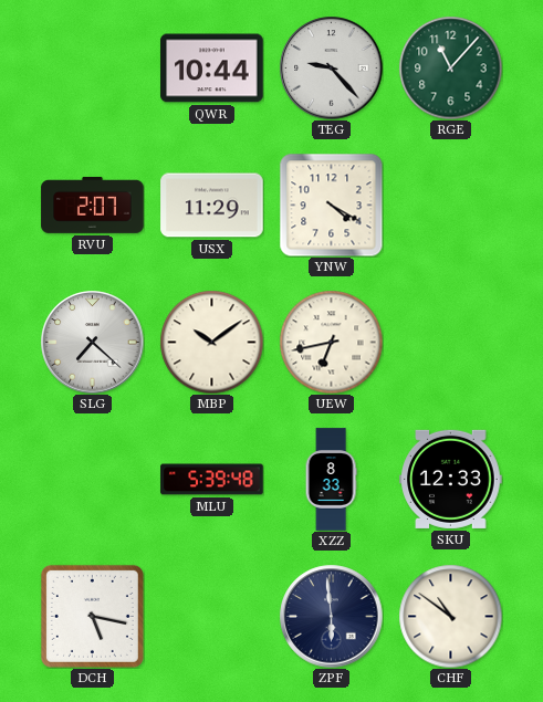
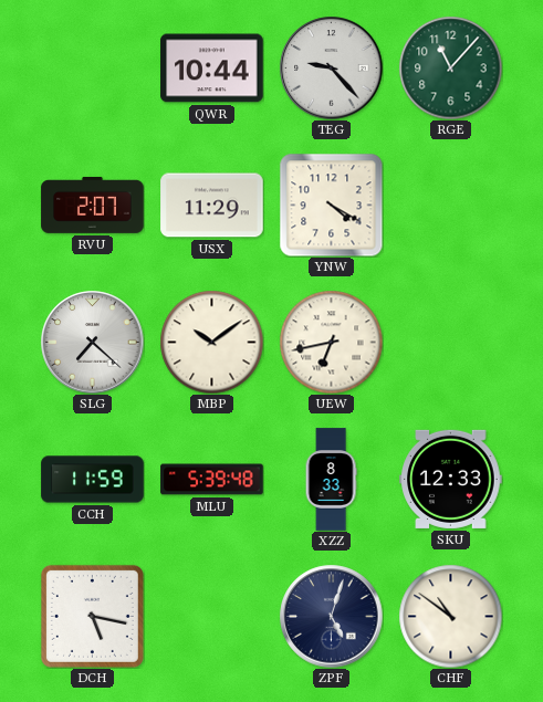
CCH: none -> 11:59
ZPF: 5:59 -> 5:03
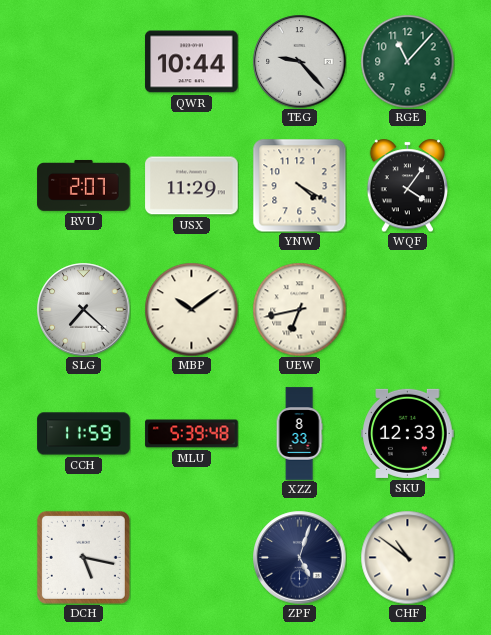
WQF: none -> 4:06
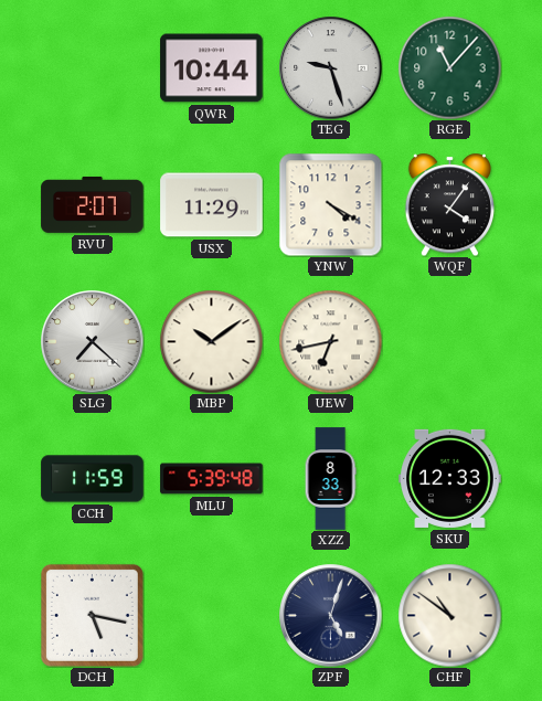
TEG: 9:23 -> 9:27
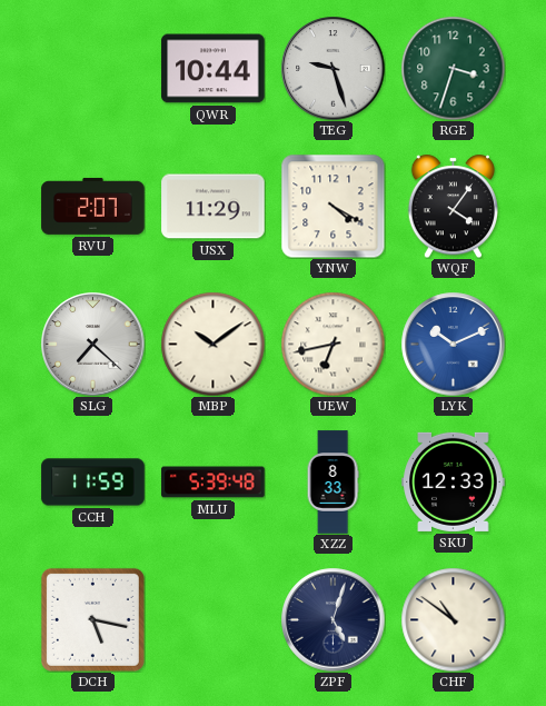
RGE: 11:07 -> 3:33
LYK: none -> 10:11
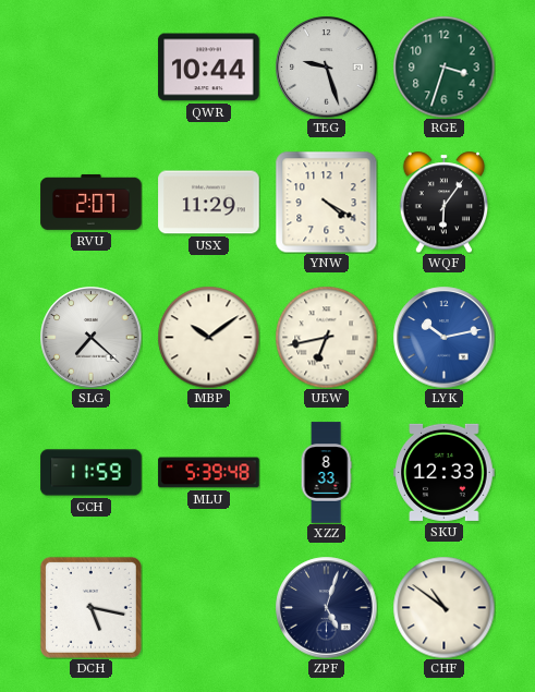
WQF: 4:06 -> 6:06
LYK: 10:11 -> 10:13
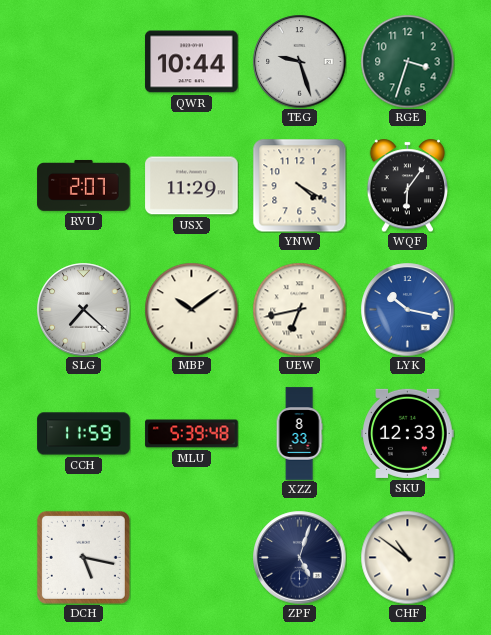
LYK: 10:13 -> 10:17
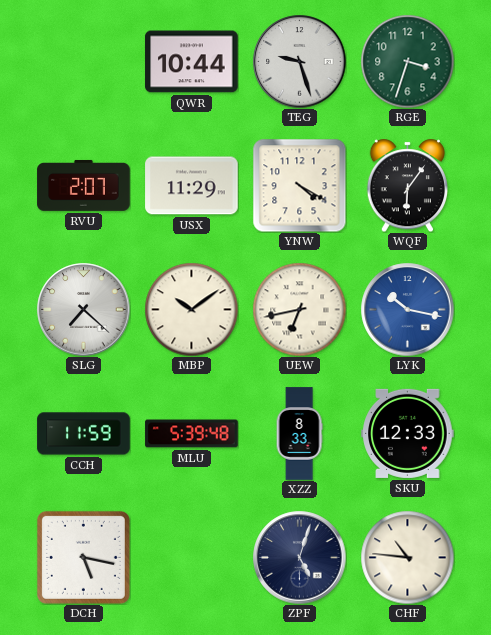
CHF: 10:51 -> 10:46
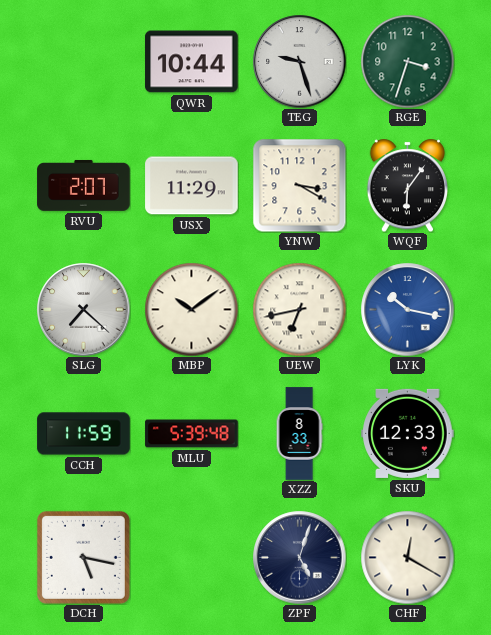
YNW: 4:20 -> 3:20
CHF: 10:46 -> 12:20
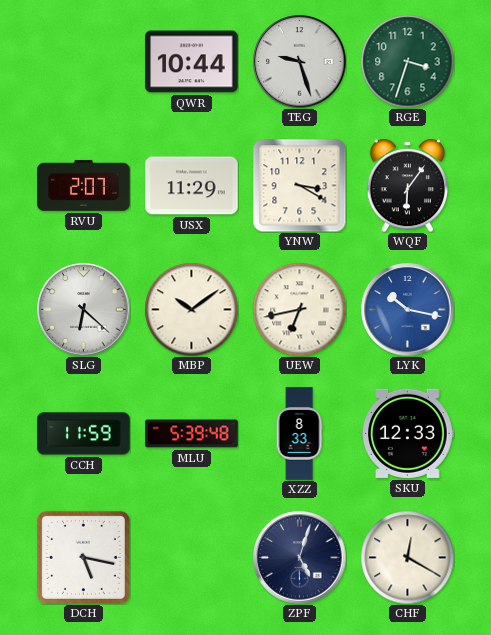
SLG: 7:22 -> 6:22
